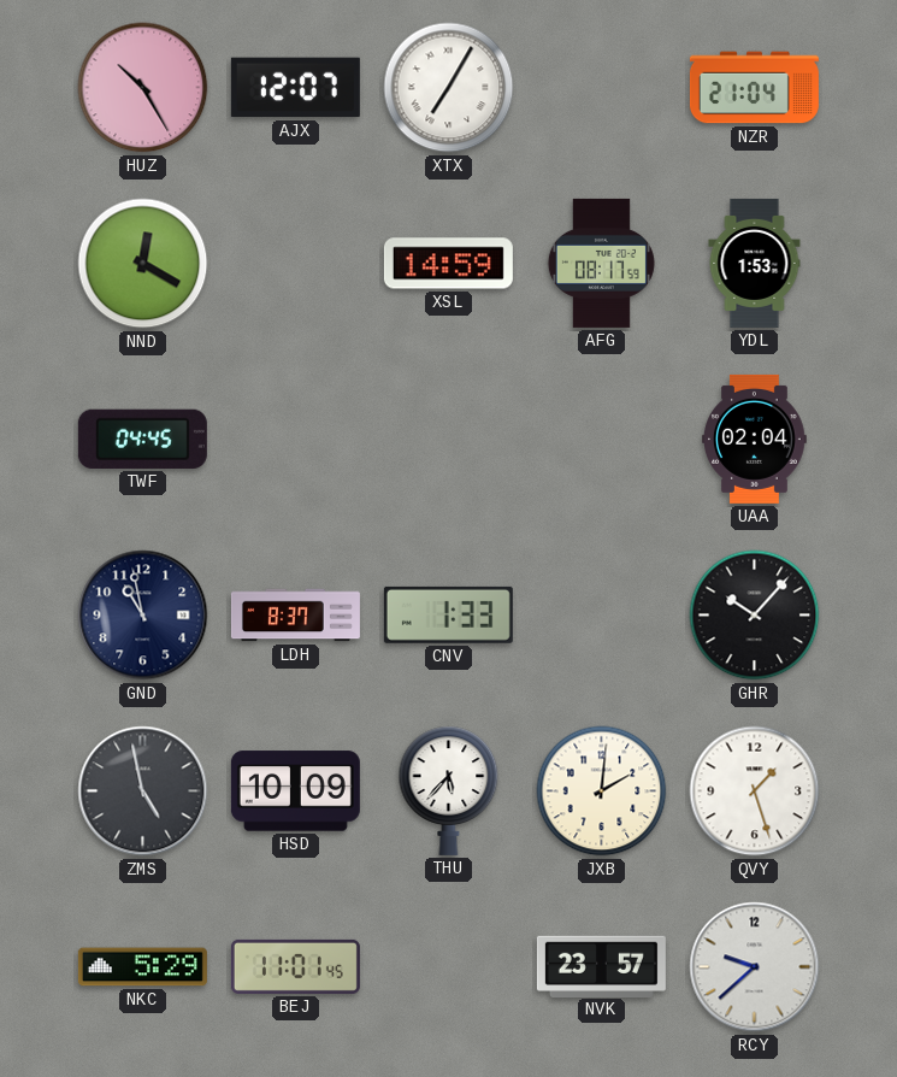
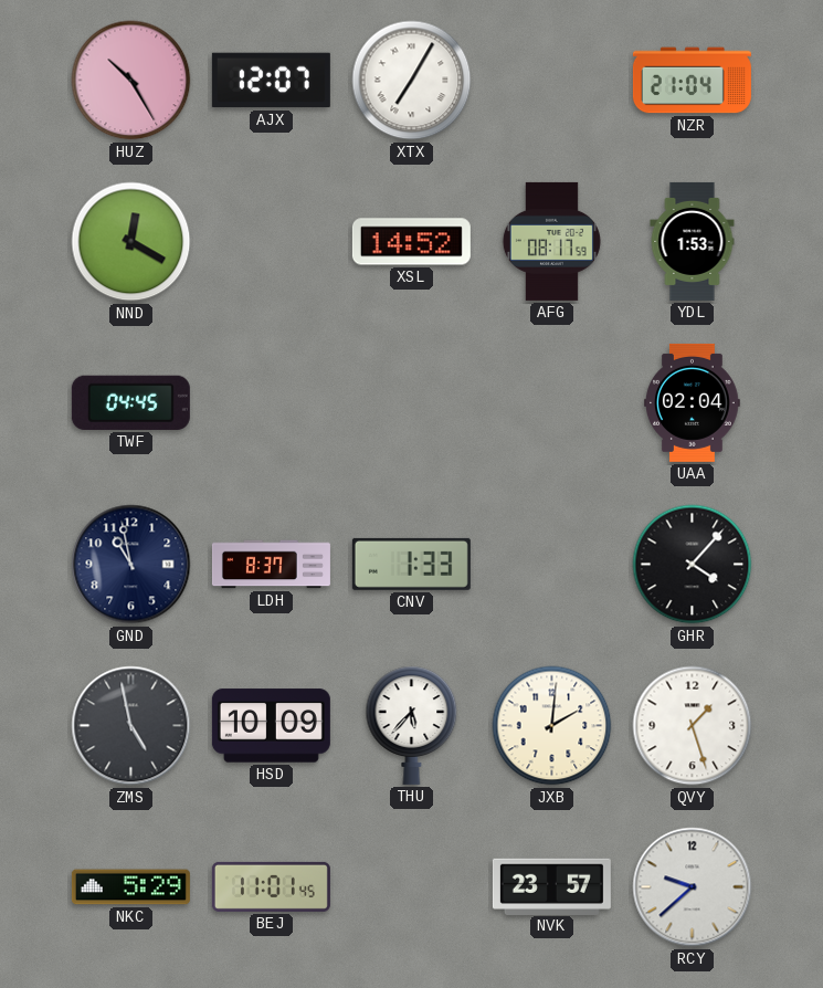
XSL: 14:59 -> 14:52
GHR: 10:07 -> 4:07
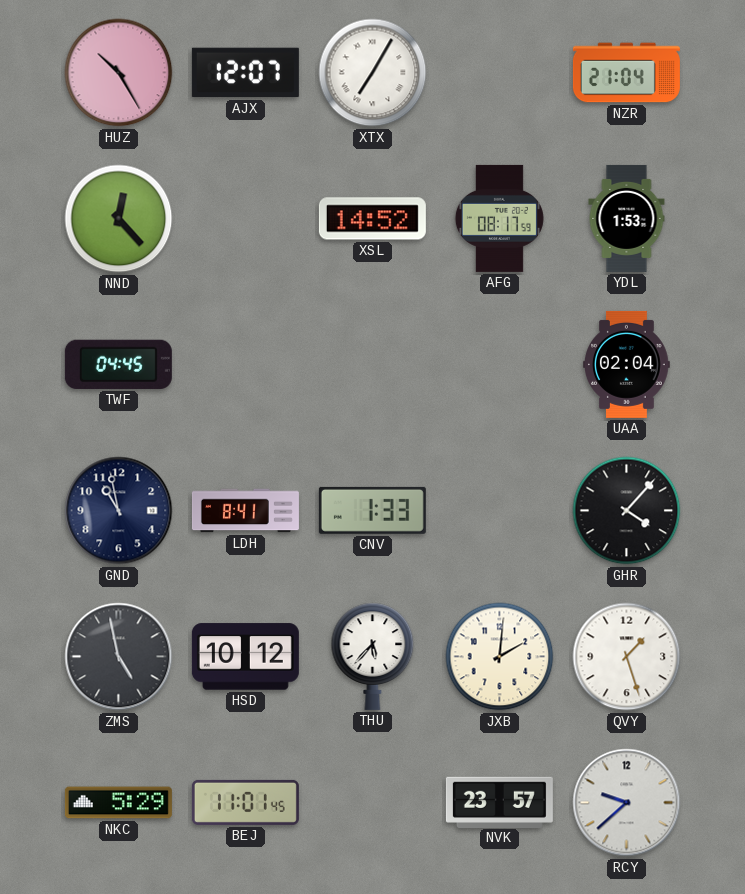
NND: 12:20 -> 12:23
LDH: 8:37 -> 8:41
HSD: 10:09 -> 10:12
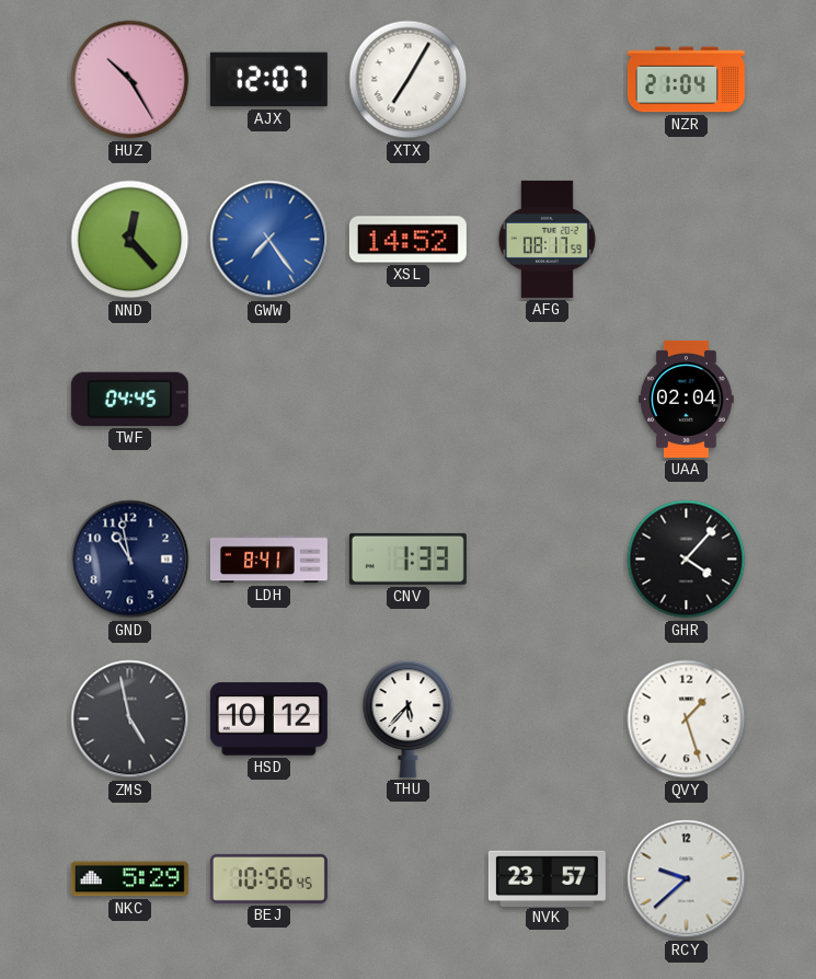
GWW: none -> 7:24
YDL: 1:53 -> none
JXB: 2:01 -> none
BEJ: 11:01 -> 10:56
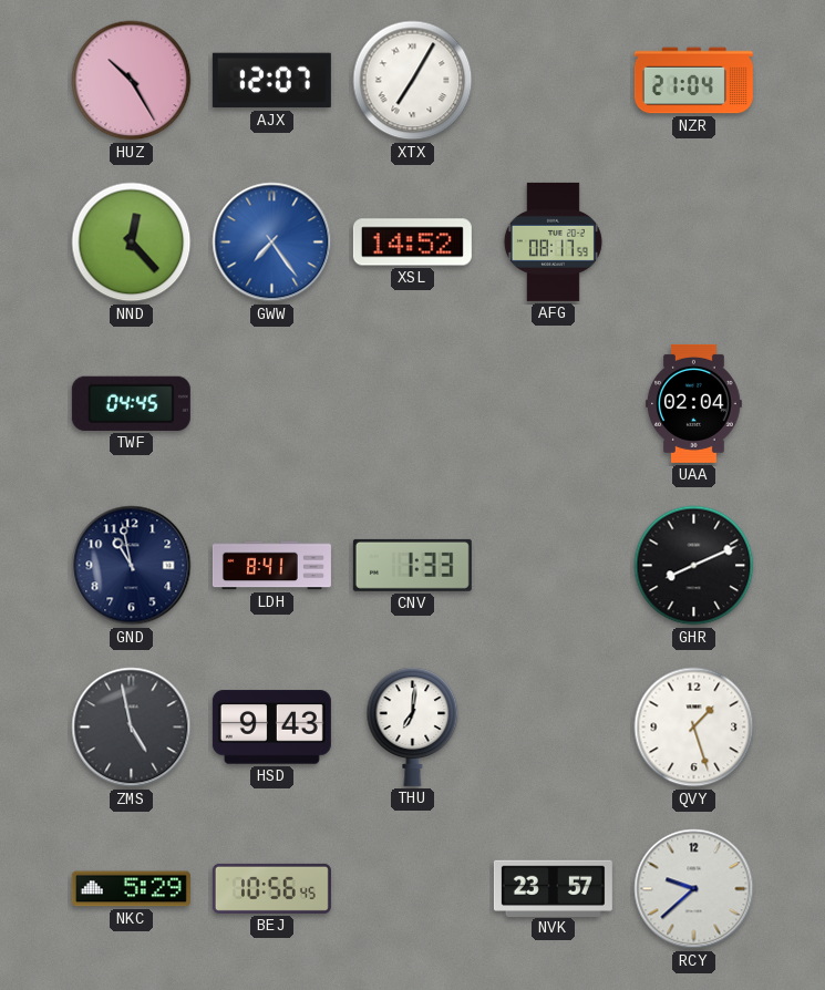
GHR: 4:07 -> 8:11
HSD: 10:12 -> 9:43
THU: 5:37 -> 7:01
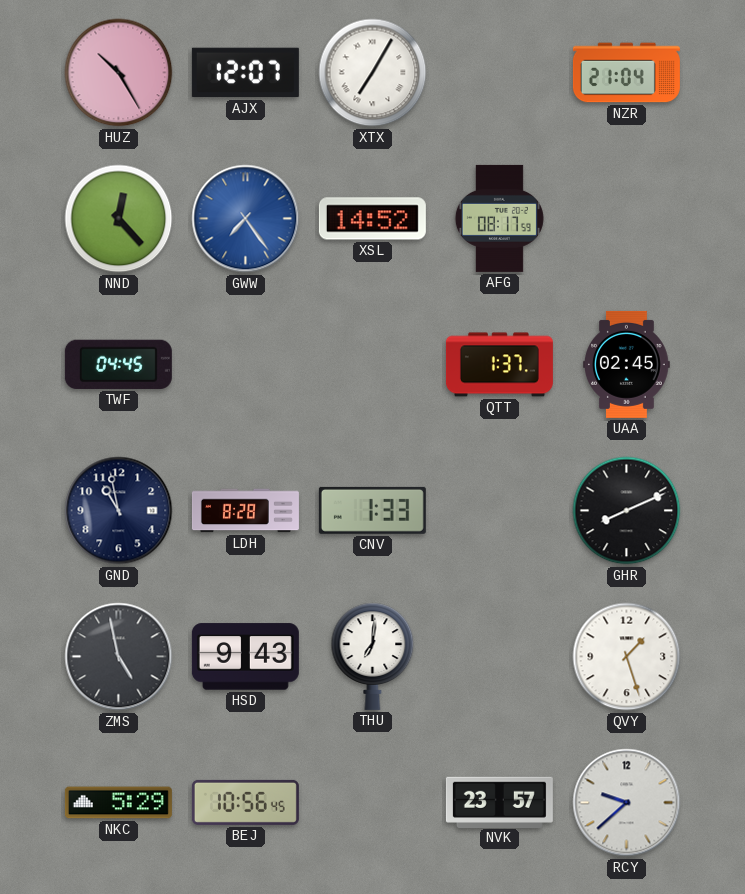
QTT: none -> 1:37
UAA: 02:04 -> 02:45
LDH: 8:41 -> 8:28
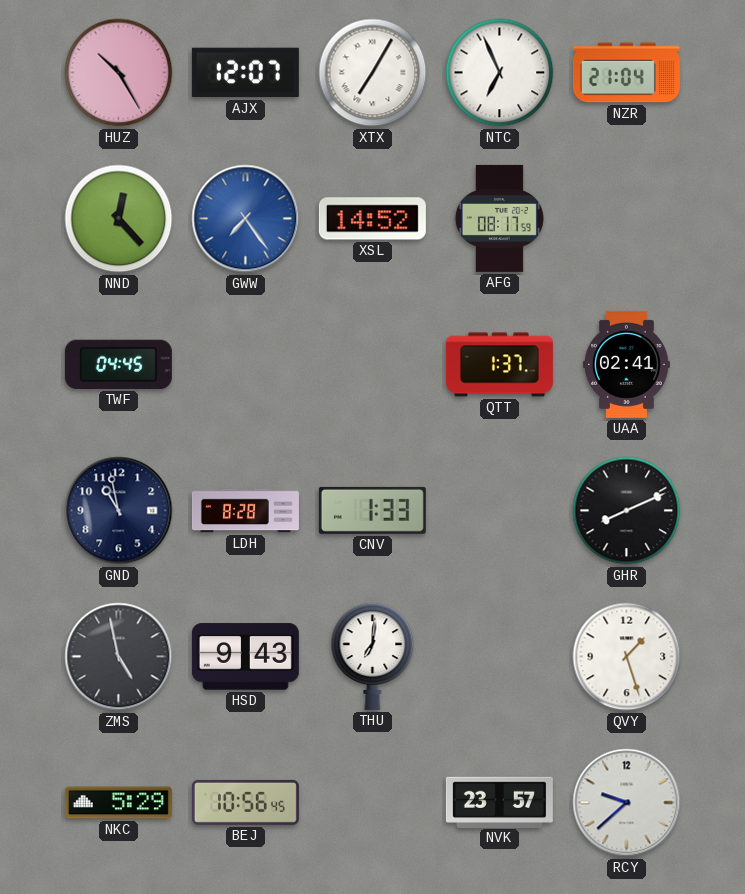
NTC: none -> 6:56
UAA: 02:45 -> 02:41
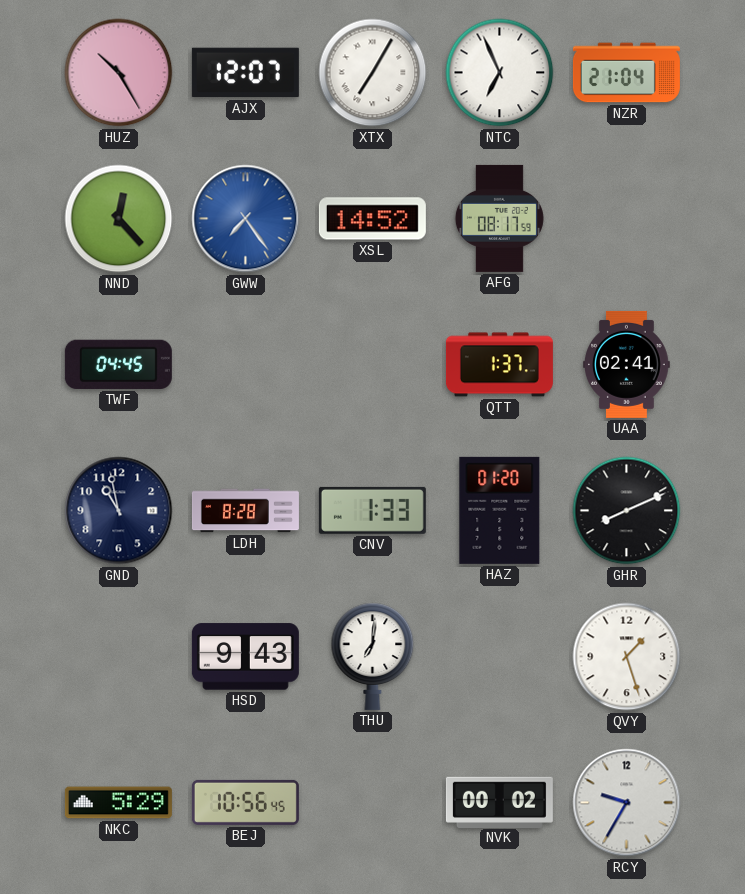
HAZ: none -> 01:20
ZMS: 4:58 -> none
NVK: 23:57 -> 00:02
RCY: 9:38 -> 9:35
